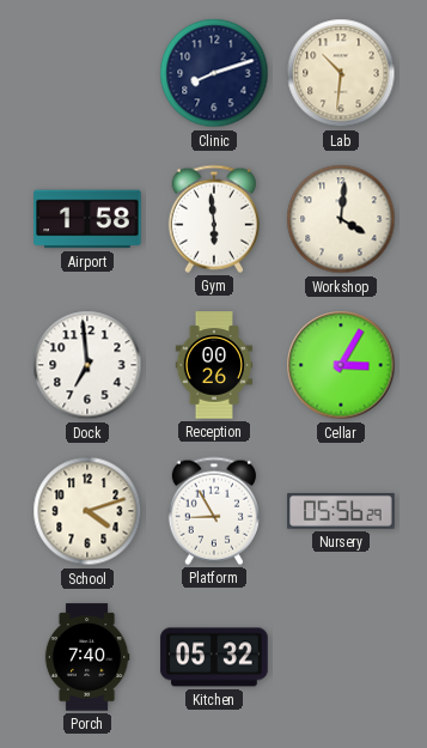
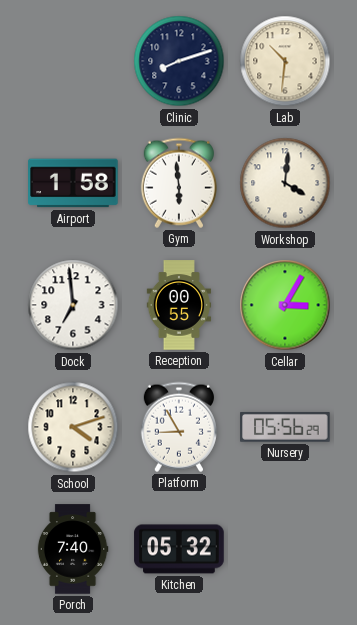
Reception: 00:26 -> 00:55
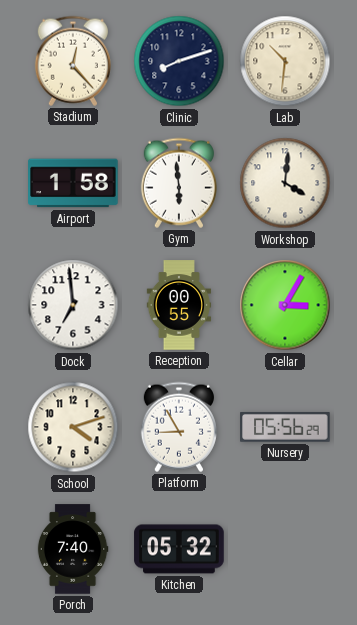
Stadium: none -> 12:23
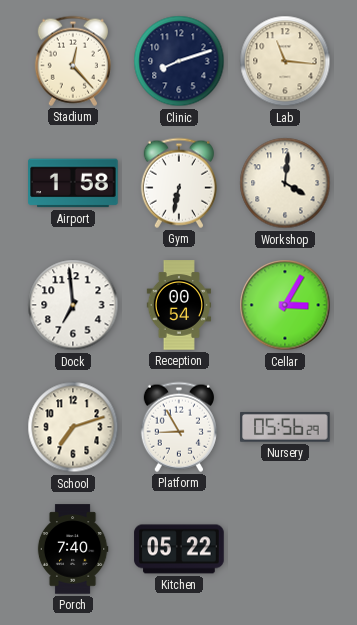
Lab: 10:31 -> 11:16
Gym: 5:59 -> 6:32
Reception: 00:55 -> 00:54
School: 4:12 -> 7:12
Kitchen: 05:32 -> 05:22
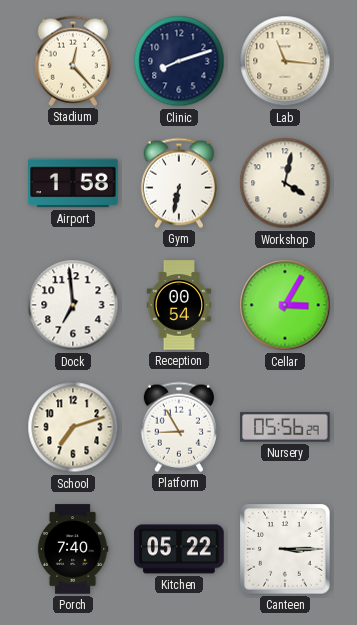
Workshop: 4:01 -> 4:02
Canteen: none -> 3:15
